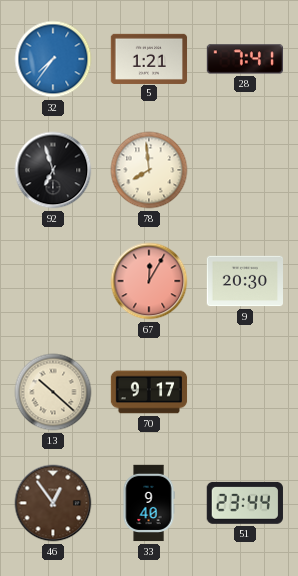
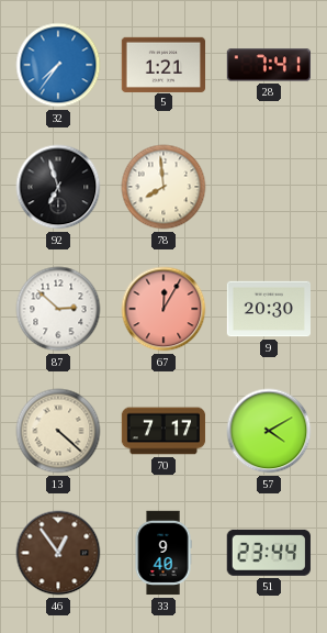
87: none -> 2:52
13: 10:22 -> 4:22
70: 9:17 -> 7:17
57: none -> 4:10
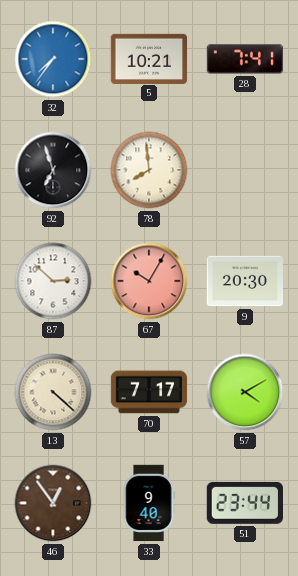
5: 1:21 -> 10:21
67: 12:05 -> 10:05
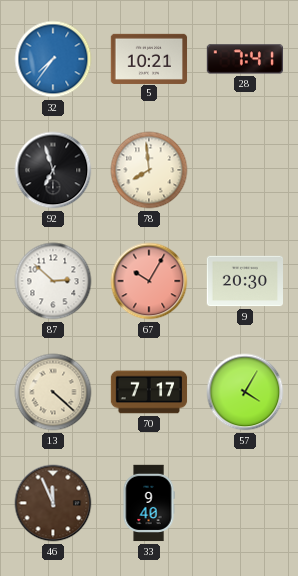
57: 4:10 -> 4:05
46: 12:54 -> 11:56
51: 23:44 -> none
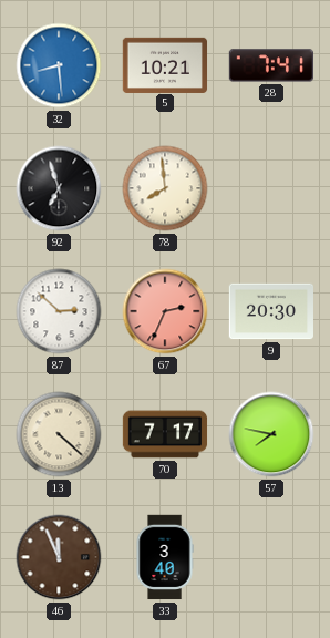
32: 7:36 -> 8:29
67: 10:05 -> 2:34
57: 4:05 -> 7:47
33: 9:40 -> 3:40
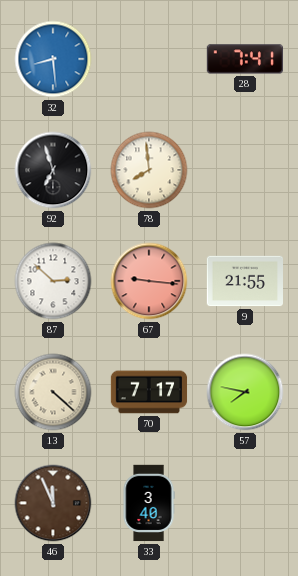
5: 10:21 -> none
67: 2:34 -> 9:16
9: 20:30 -> 21:55
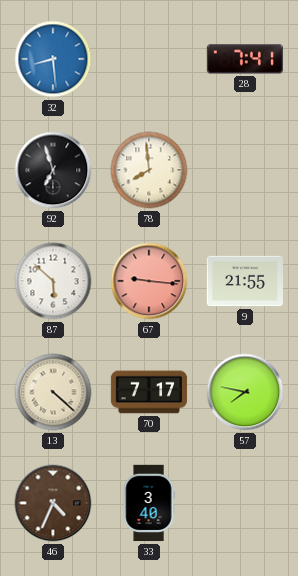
87: 2:52 -> 5:52
46: 11:56 -> 4:34
